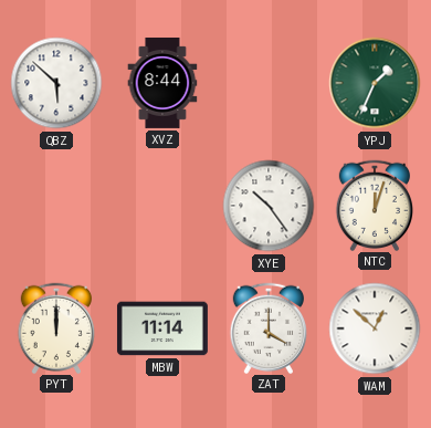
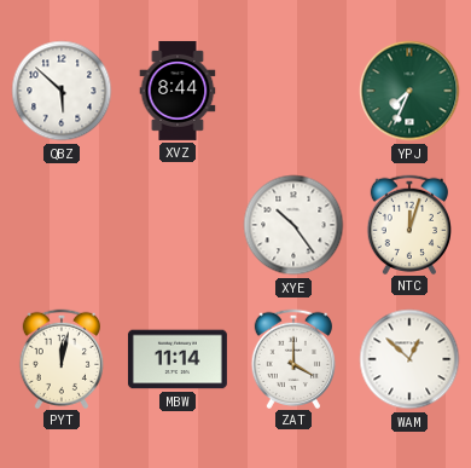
YPJ: 1:34 -> 7:34
PYT: 12:00 -> 12:02
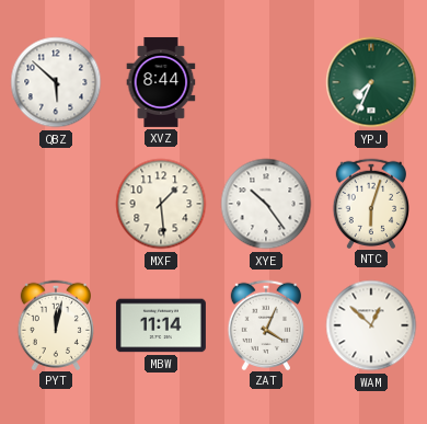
MXF: none -> 1:29
NTC: 12:03 -> 6:03
ZAT: 4:00 -> 4:04
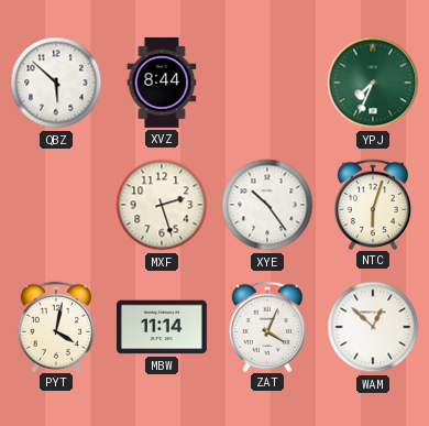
MXF: 1:29 -> 2:27
PYT: 12:02 -> 4:02
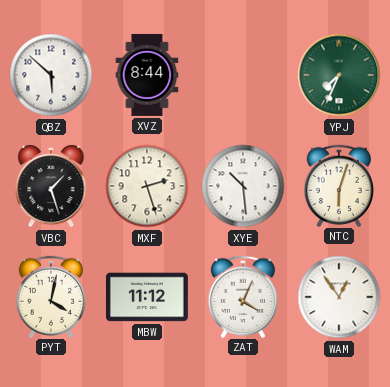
VBC: none -> 1:27
XYE: 10:24 -> 10:29
MBW: 11:14 -> 11:12
WAM: 12:52 -> 12:54
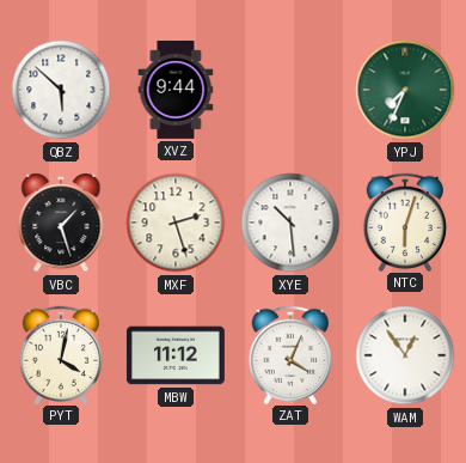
XVZ: 8:44 -> 9:44
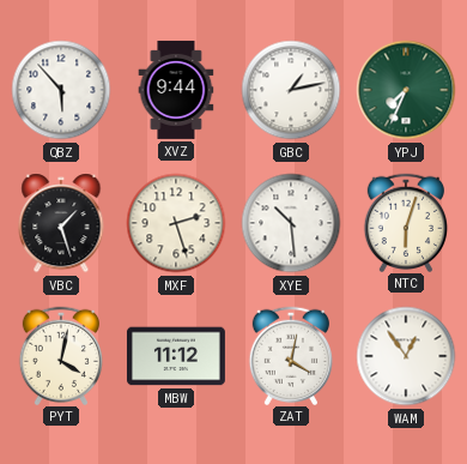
QBZ: 5:52 -> 5:53
GBC: none -> 1:13
ZAT: 4:04 -> 4:02
